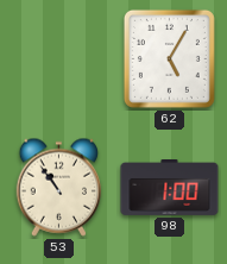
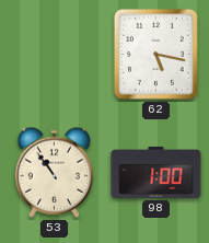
62: 5:05 -> 5:17
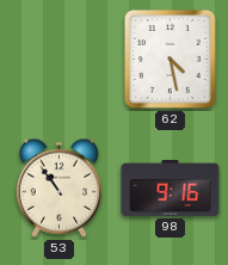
62: 5:17 -> 4:28
98: 1:00 -> 9:16
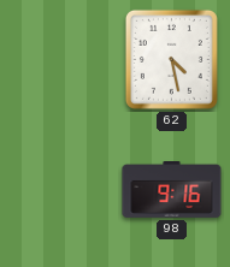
53: 10:54 -> none
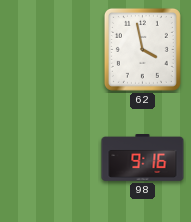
62: 4:28 -> 3:58
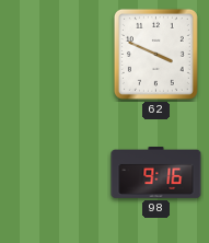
62: 3:58 -> 3:49
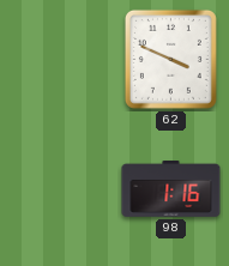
98: 9:16 -> 1:16
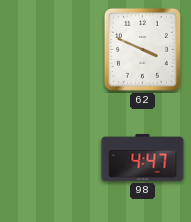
98: 1:16 -> 4:47
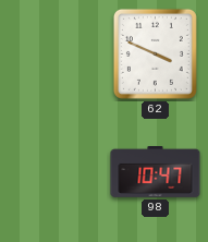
98: 4:47 -> 10:47
